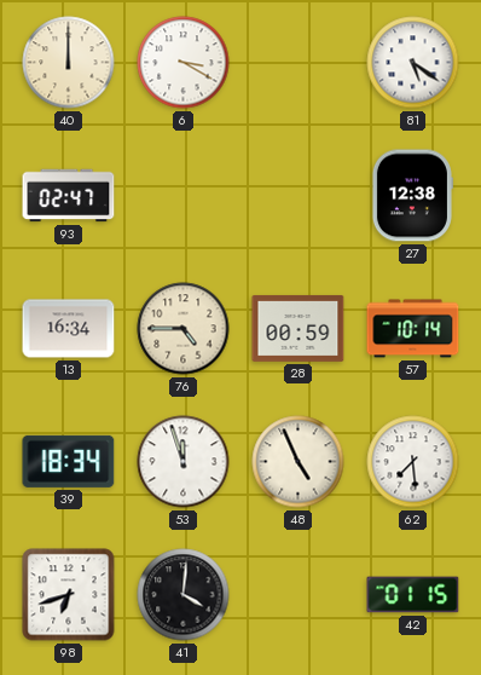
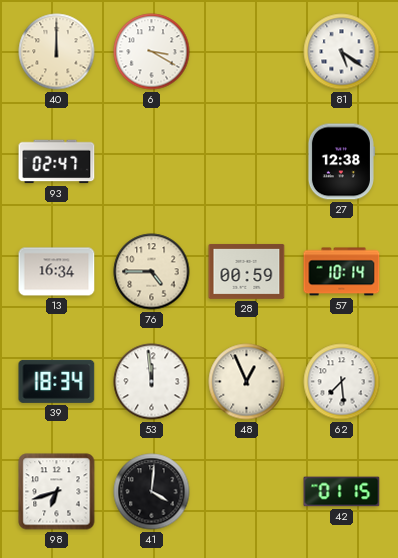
53: 11:57 -> 11:59
48: 4:56 -> 12:56
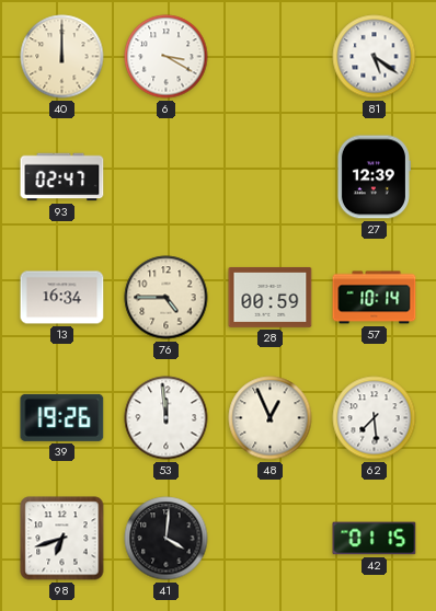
27: 12:38 -> 12:39
39: 18:34 -> 19:26
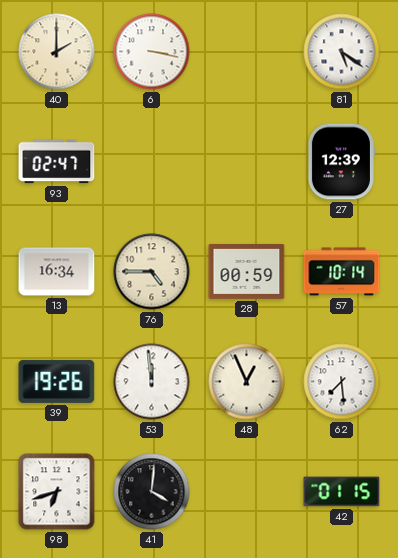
40: 12:00 -> 2:00
6: 3:20 -> 3:17
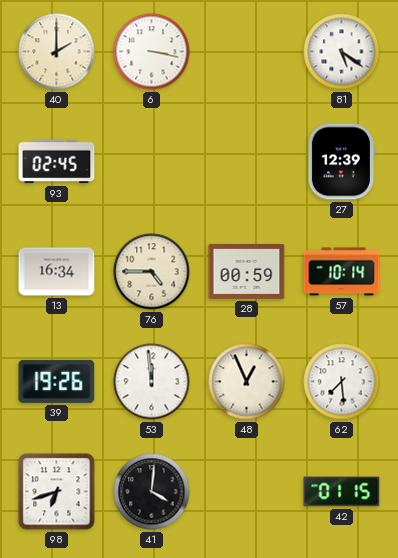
93: 02:47 -> 02:45
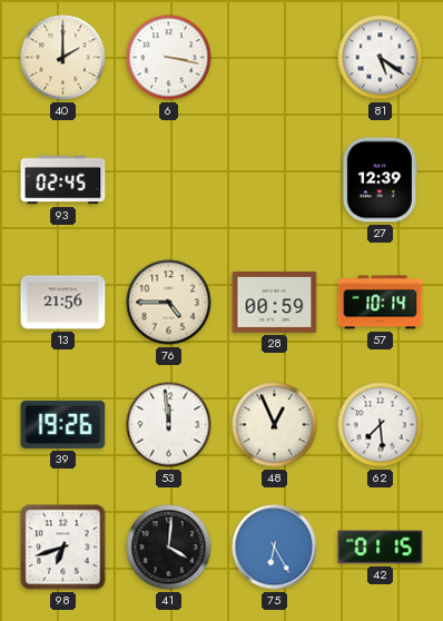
13: 16:34 -> 21:56
75: none -> 6:25
